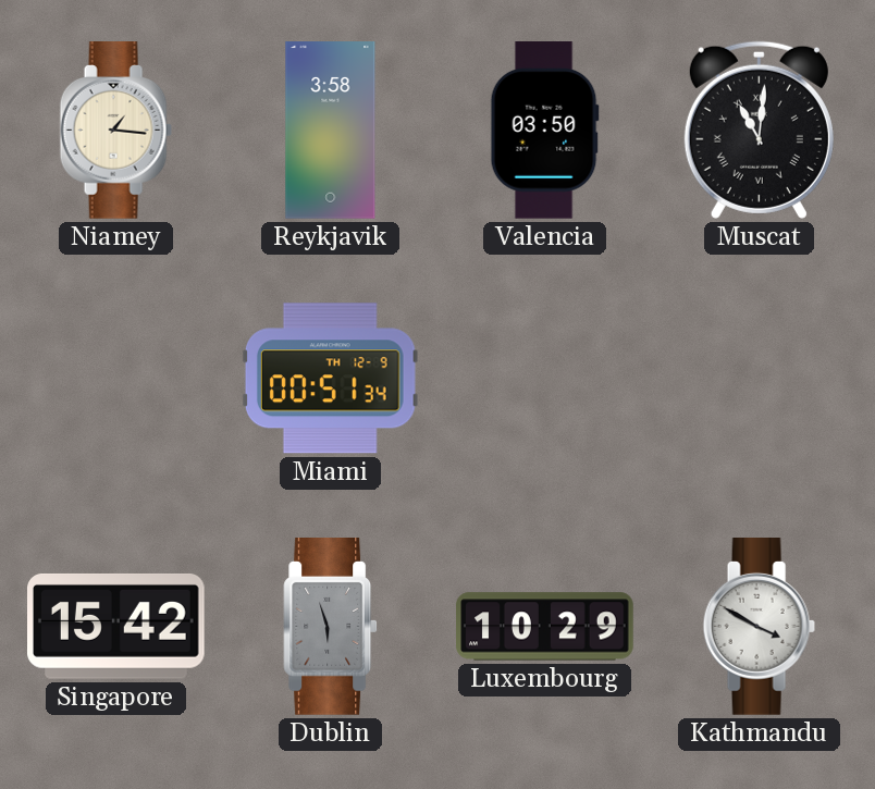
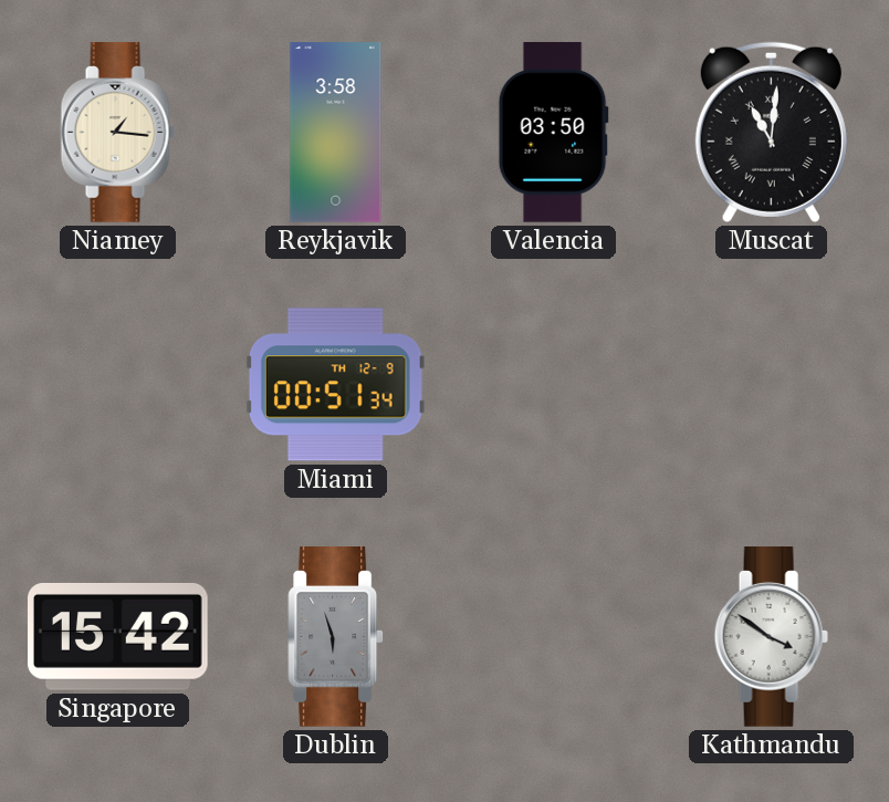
Luxembourg: 10:29 -> none
Kathmandu: 3:50 -> 3:51
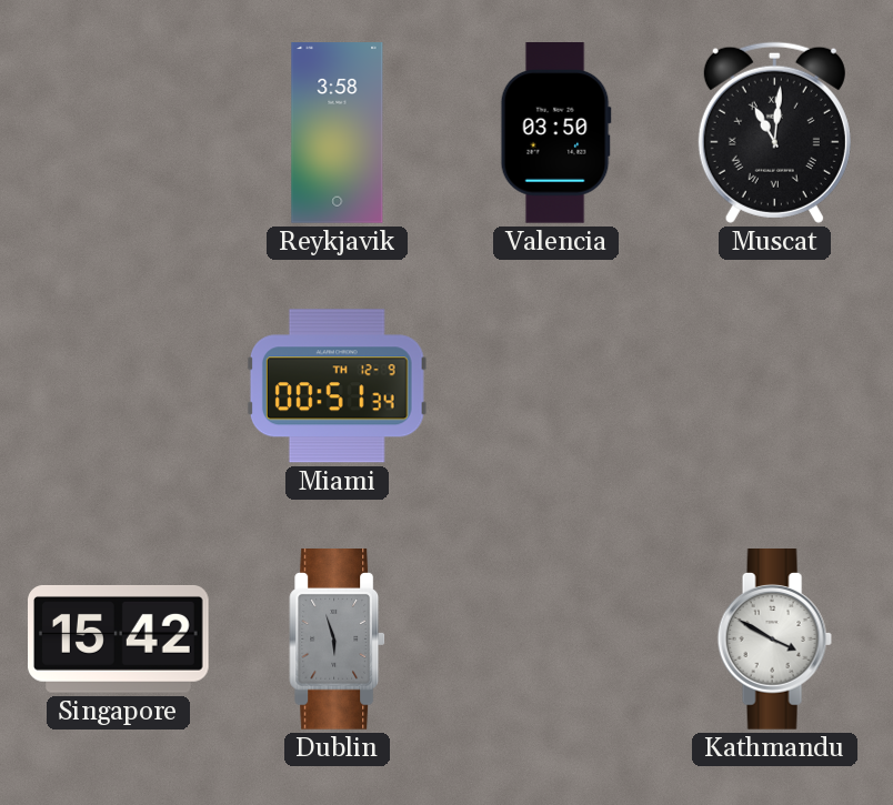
Niamey: 1:16 -> none
Kathmandu: 3:51 -> 3:50
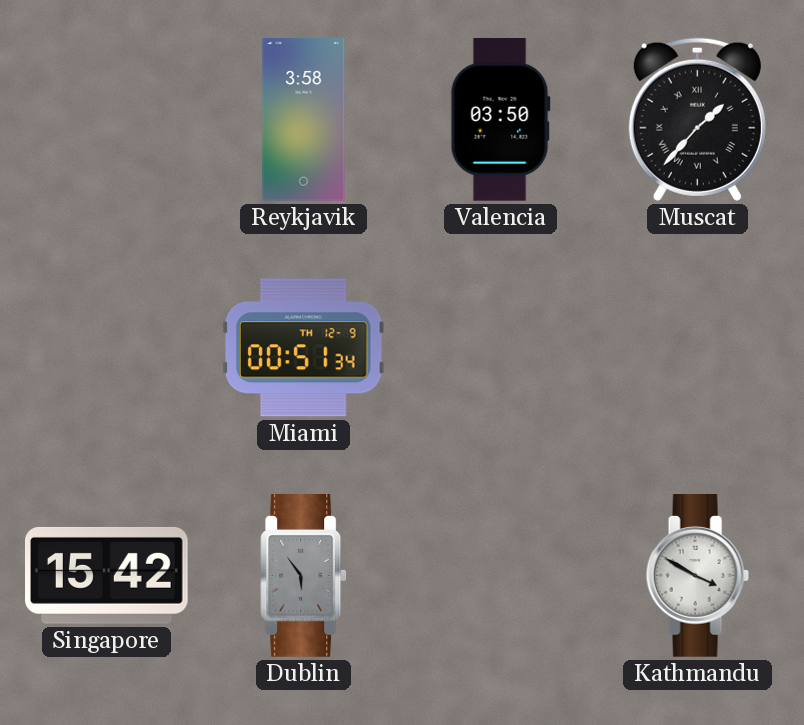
Muscat: 11:01 -> 1:37
Dublin: 5:57 -> 5:54
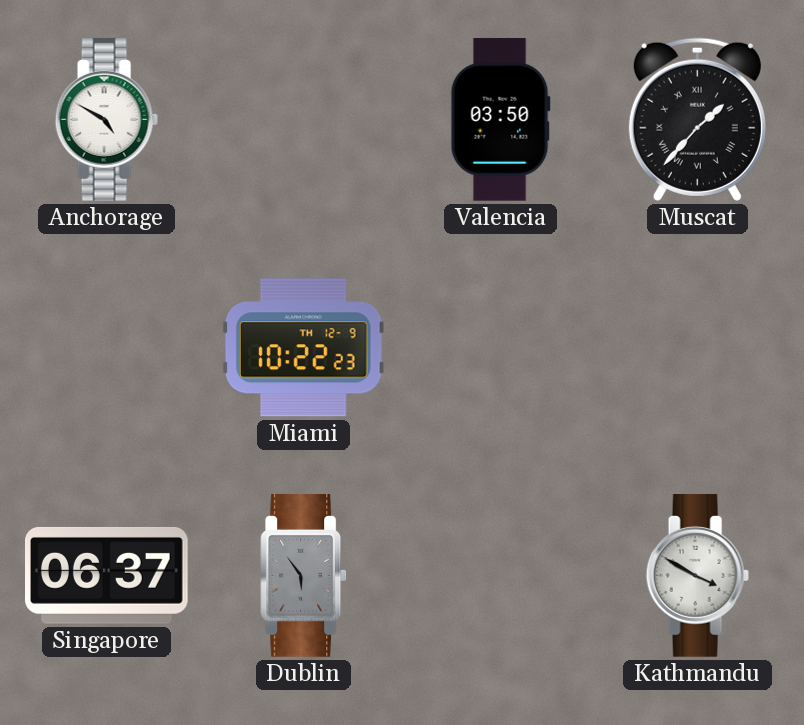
Anchorage: none -> 4:50
Reykjavik: 3:58 -> none
Miami: 00:51 -> 10:22
Singapore: 15:42 -> 06:37
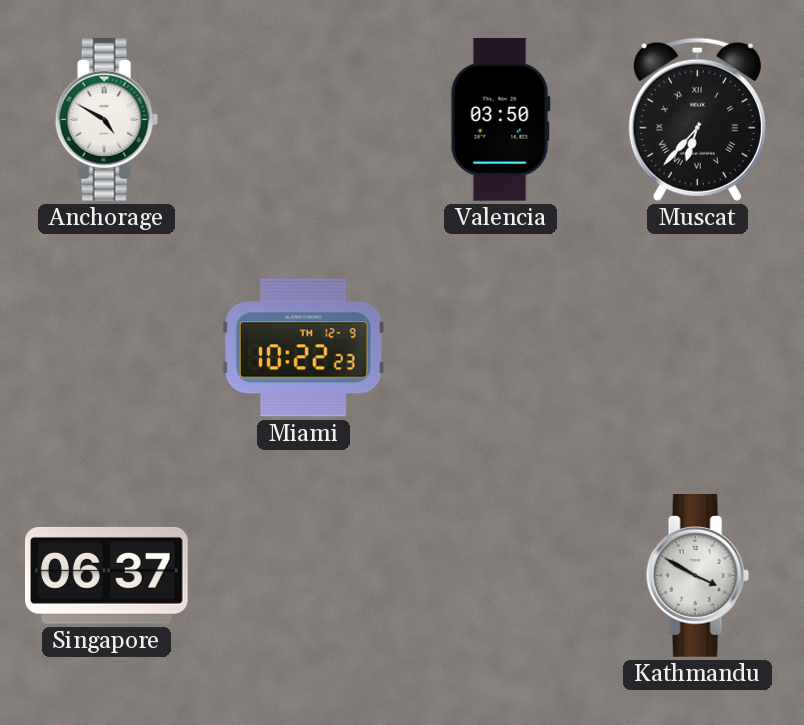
Muscat: 1:37 -> 6:37
Dublin: 5:54 -> none
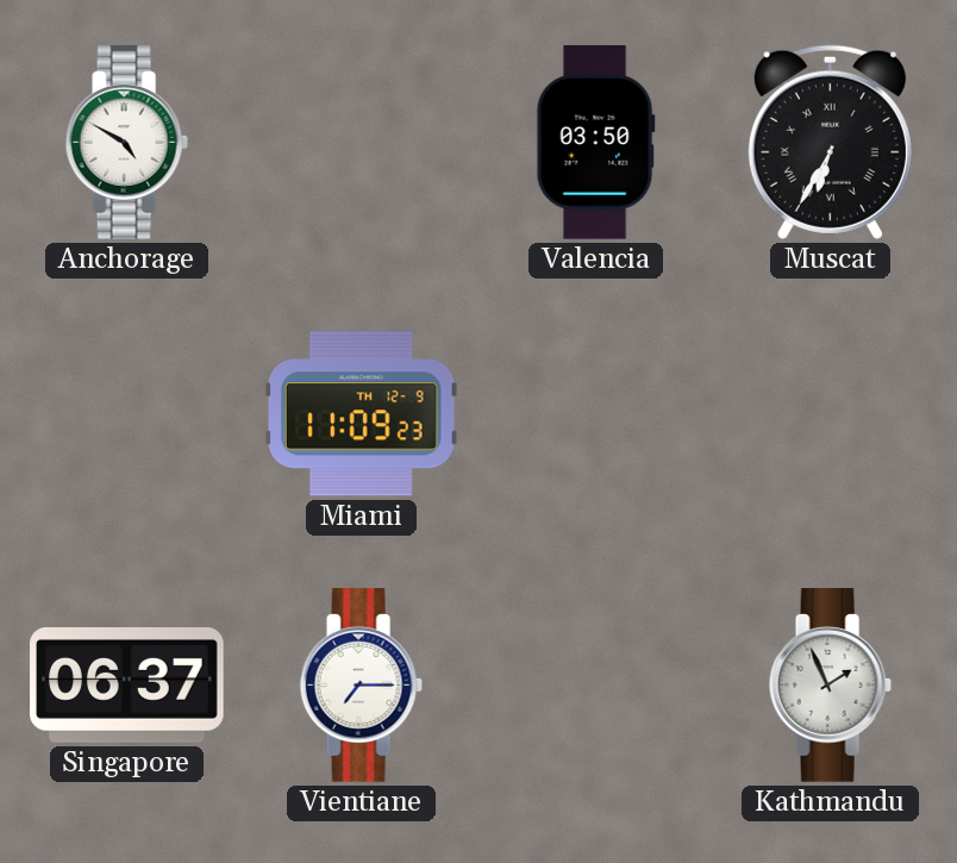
Muscat: 6:37 -> 6:35
Miami: 10:22 -> 11:09
Vientiane: none -> 7:15
Kathmandu: 3:50 -> 1:56
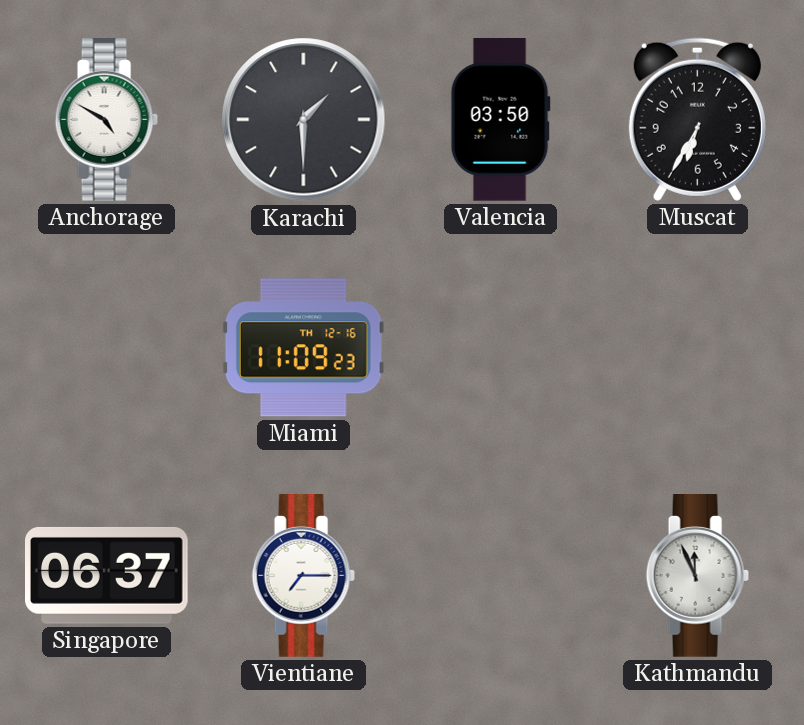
Karachi: none -> 1:30
Muscat numerals: Roman -> Arabic
Miami date: TH 12-9 -> TH 12-16
Kathmandu: 1:56 -> 11:56
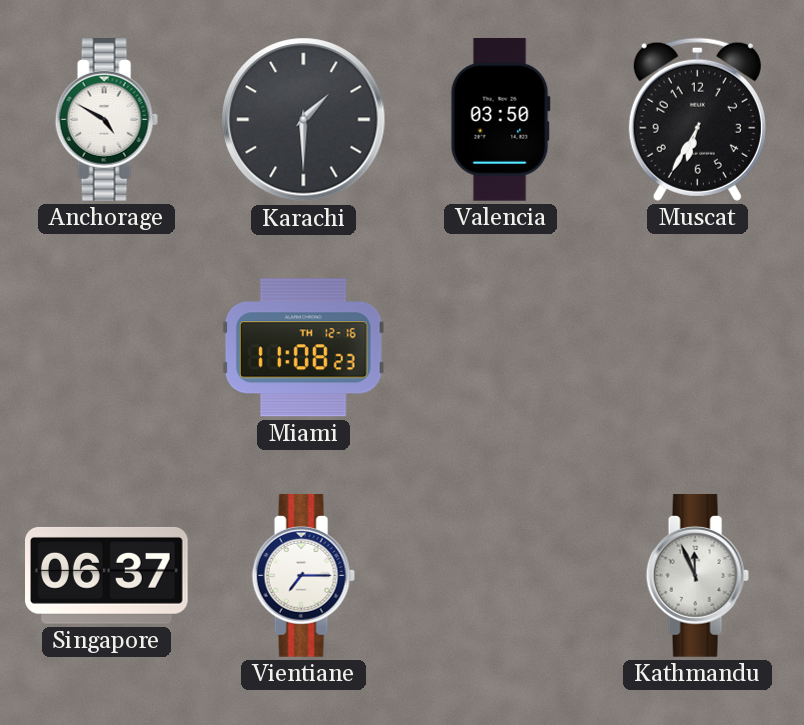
Miami: 11:09 -> 11:08
